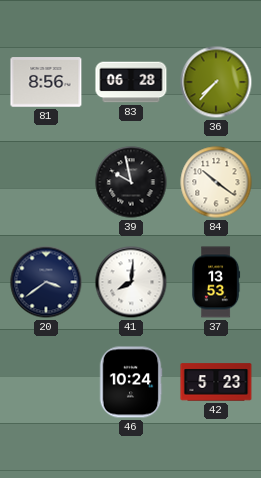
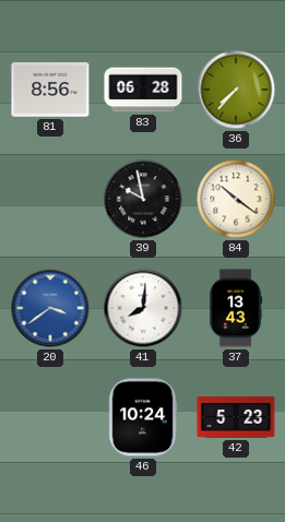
20 dial: navy -> blue
37: 13:53 -> 13:43
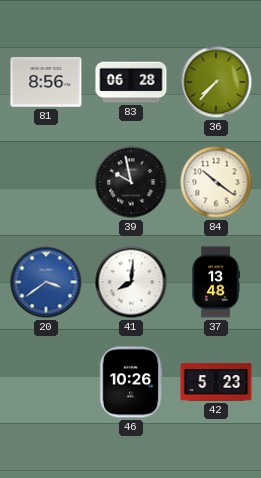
37: 13:43 -> 13:48
46: 10:24 -> 10:26
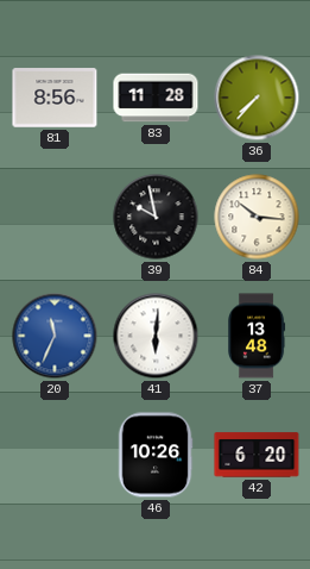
83: 06:28 -> 11:28
84: 10:21 -> 10:16
20: 3:39 -> 11:34
41: 8:01 -> 6:01
42: 5:23 -> 6:20
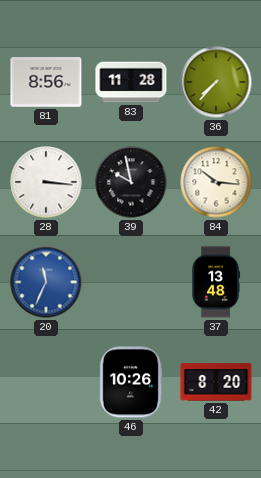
28: none -> 3:16
41: 6:01 -> none
42: 6:20 -> 8:20
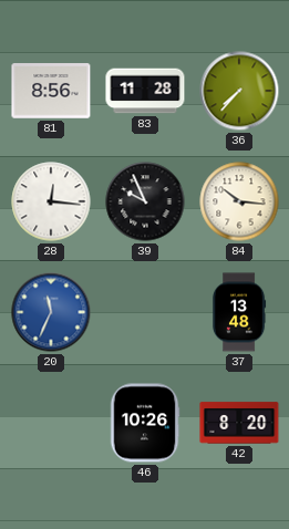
28: 3:16 -> 12:16
39: 9:58 -> 9:56
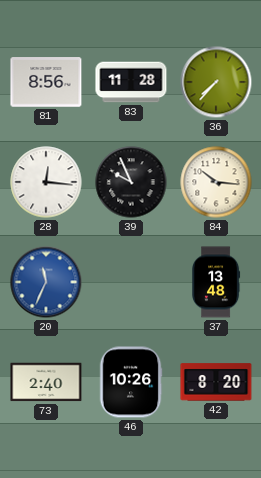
73: none -> 2:40
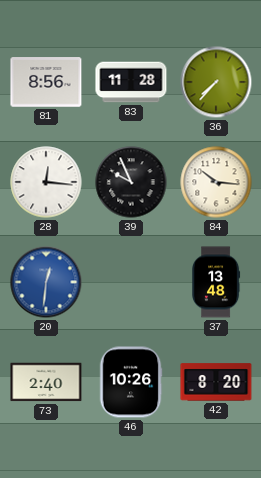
20: 11:34 -> 12:31
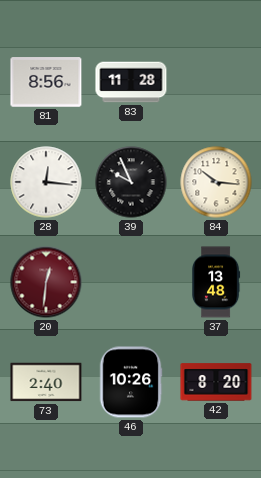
36: 7:37 -> none
20 dial: blue -> burgundy
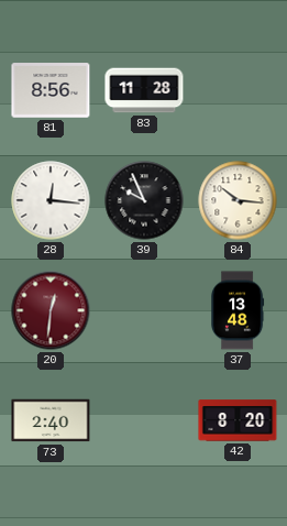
46: 10:26 -> none
